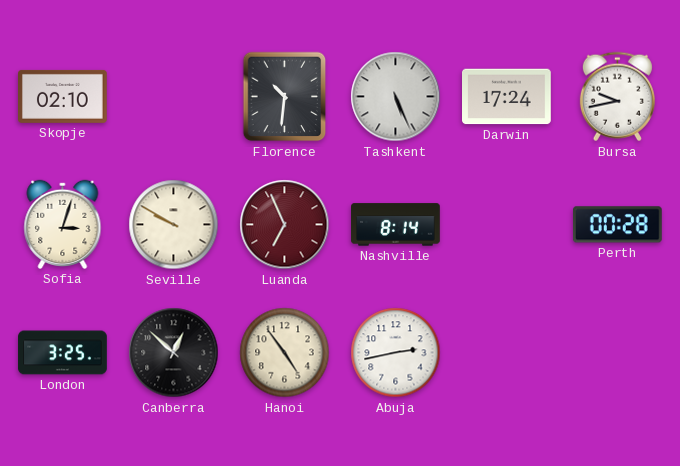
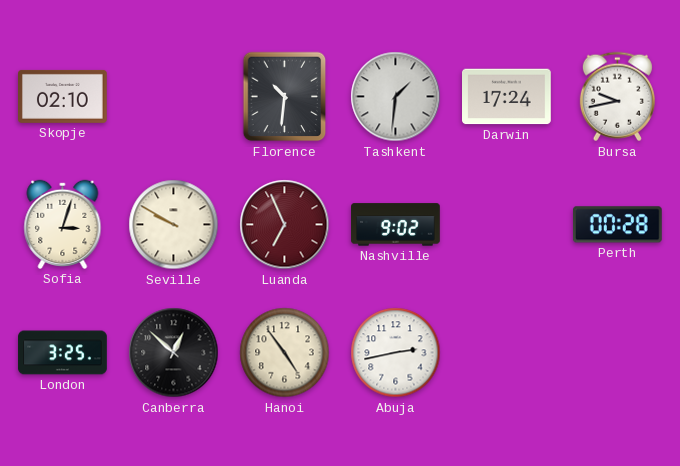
Tashkent: 5:26 -> 1:31
Nashville: 8:14 -> 9:02
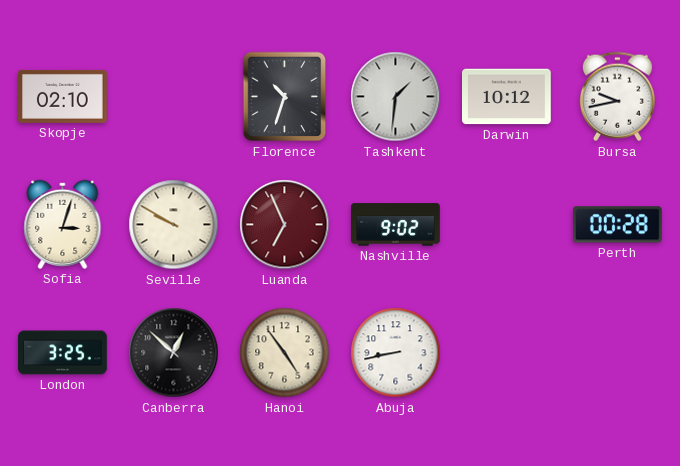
Florence: 10:31 -> 10:33
Darwin: 17:24 -> 10:12
Abuja: 2:43 -> 8:43
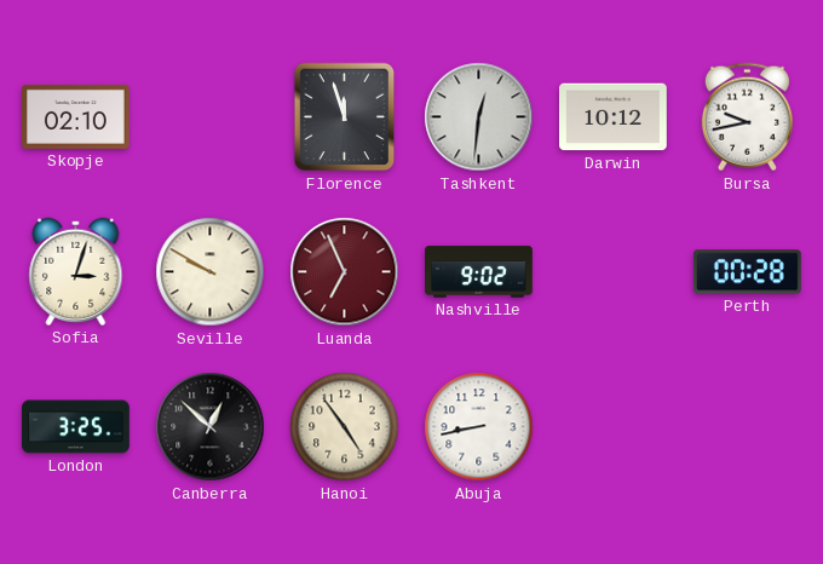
Florence: 10:33 -> 11:57
Tashkent: 1:31 -> 12:31
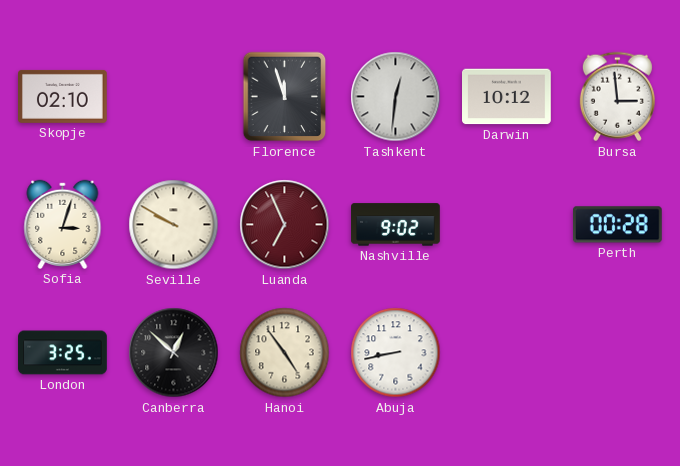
Bursa: 9:43 -> 2:59
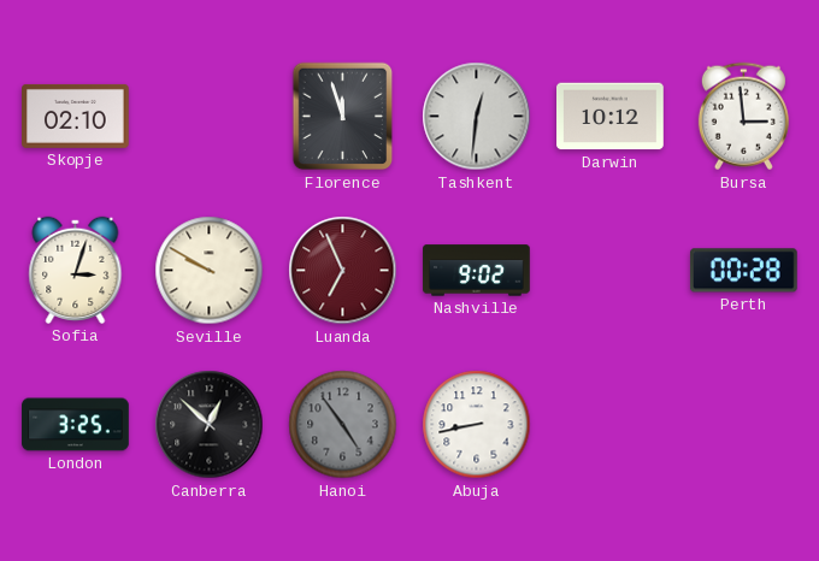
Hanoi dial: cream -> grey
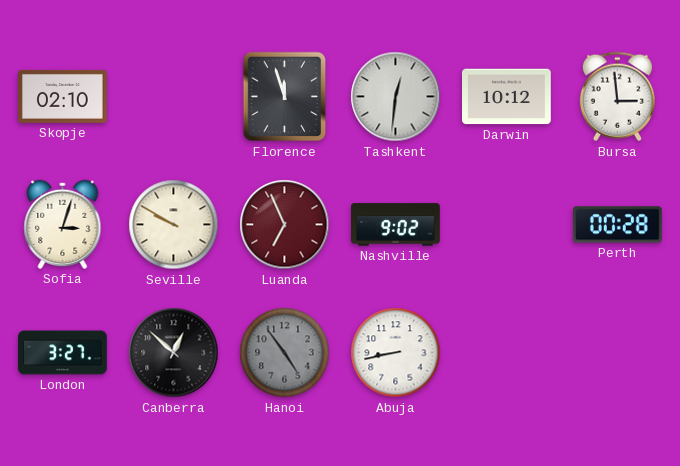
London: 3:25 -> 3:27
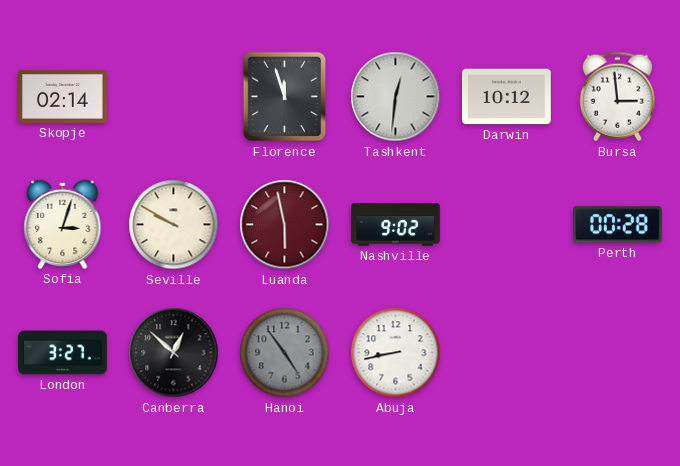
Skopje: 02:10 -> 02:14
Luanda: 6:56 -> 5:58
